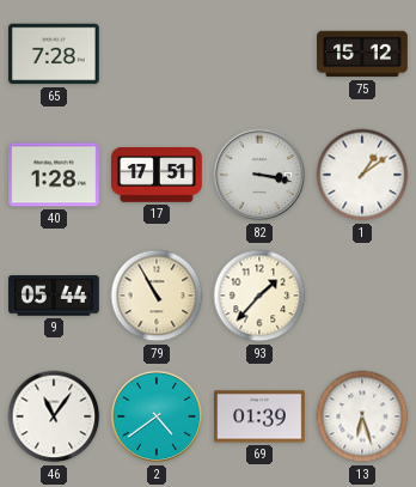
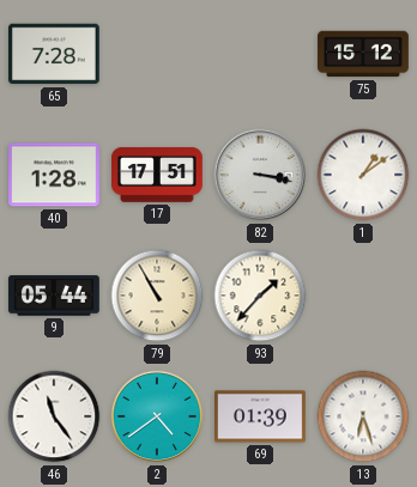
46: 11:06 -> 11:24
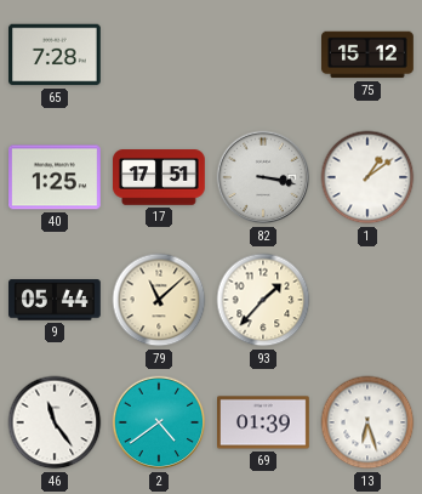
40: 1:28 -> 1:25
79: 10:55 -> 11:08
